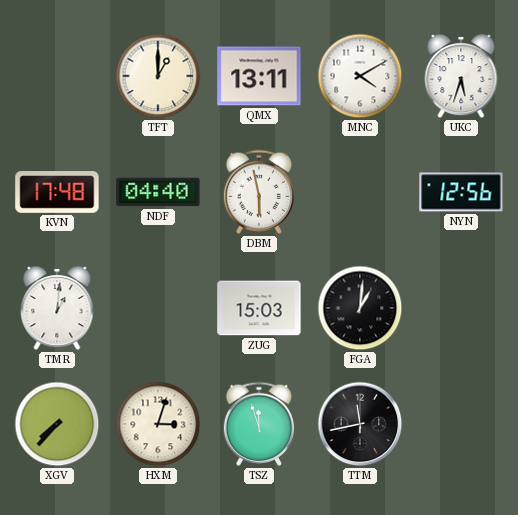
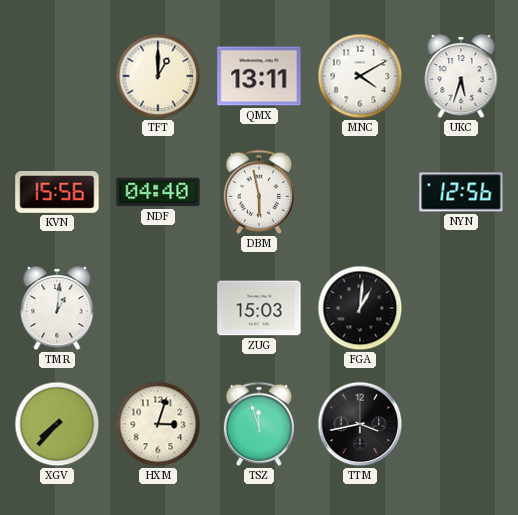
KVN: 17:48 -> 15:56
TTM: 11:43 -> 3:43
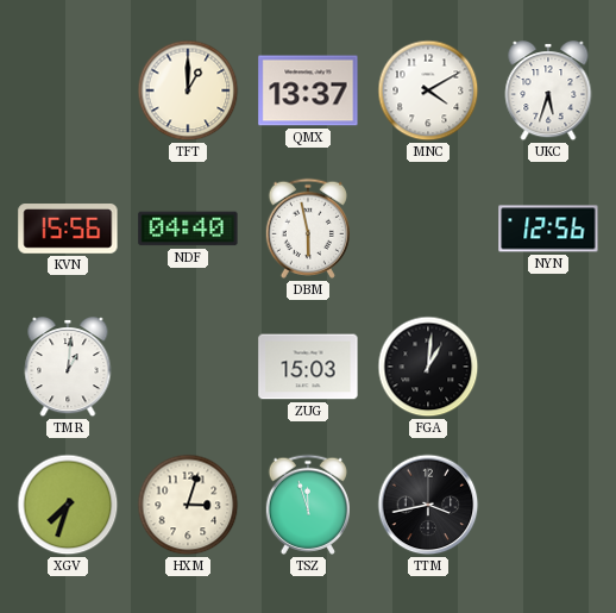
QMX: 13:11 -> 13:37
XGV: 7:37 -> 7:33
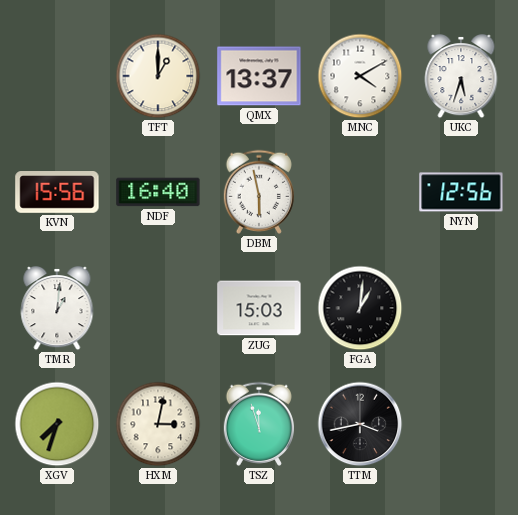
NDF: 04:40 -> 16:40
HXM: 3:03 -> 3:02
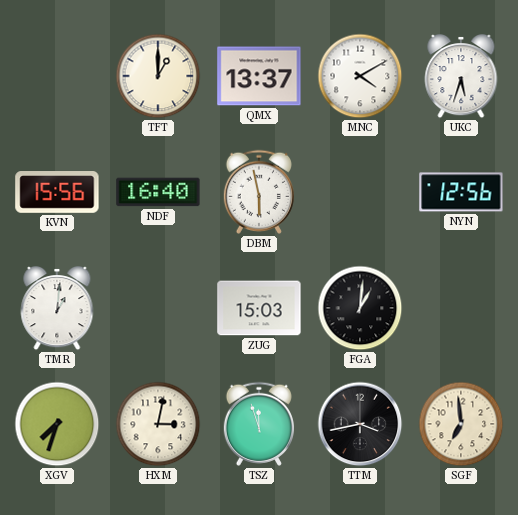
SGF: none -> 6:59
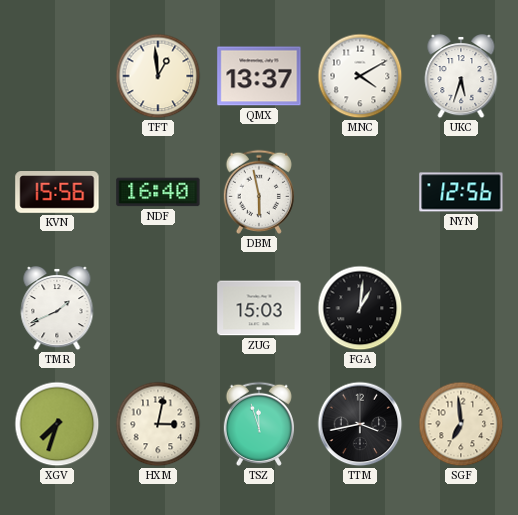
TFT: 1:00 -> 12:59
TMR: 1:01 -> 1:41
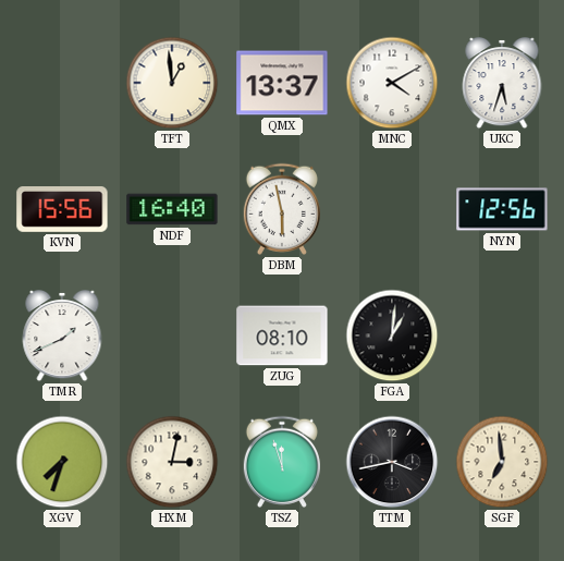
ZUG: 15:03 -> 08:10
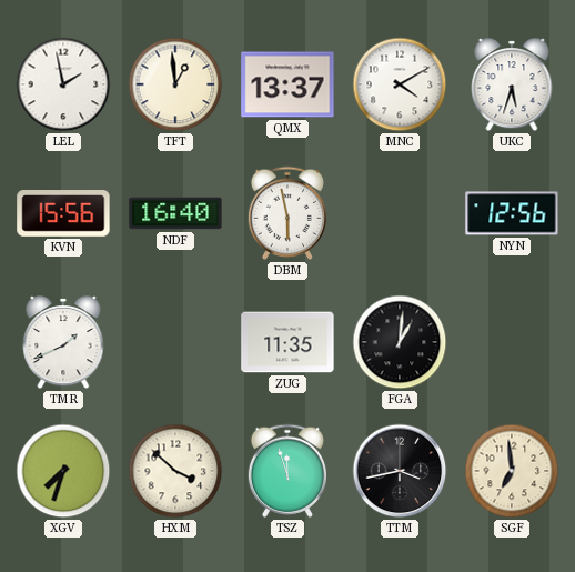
LEL: none -> 1:58
ZUG: 08:10 -> 11:35
HXM: 3:02 -> 3:52
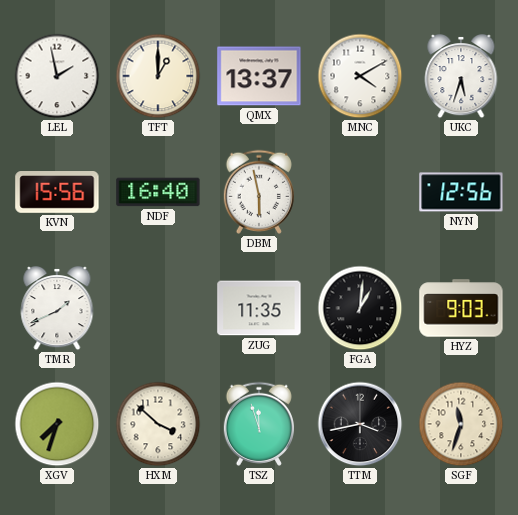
TFT: 12:59 -> 1:00
HYZ: none -> 9:03
SGF: 6:59 -> 11:33
